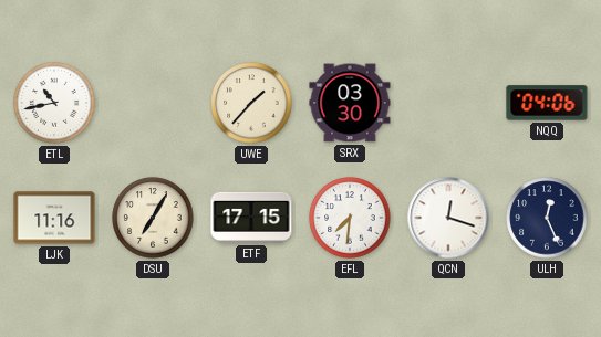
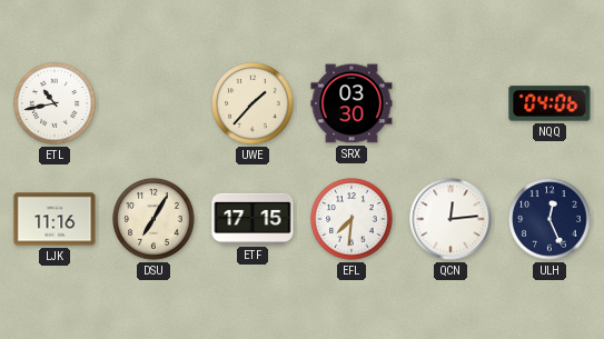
QCN: 12:18 -> 12:14
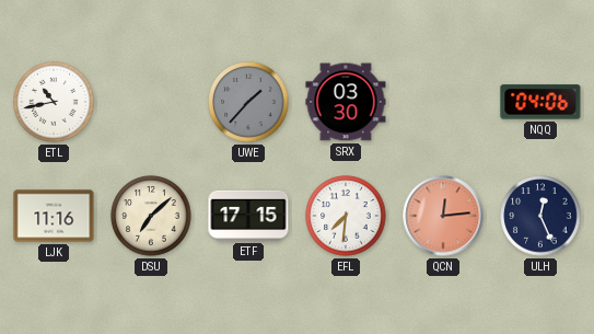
UWE dial: cream -> grey
DSU: 7:05 -> 7:08
QCN dial: white -> salmon
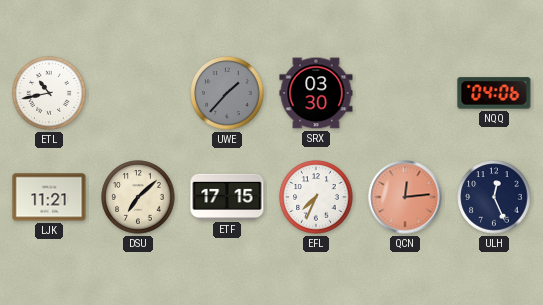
LJK: 11:16 -> 11:21
EFL: 7:31 -> 7:34
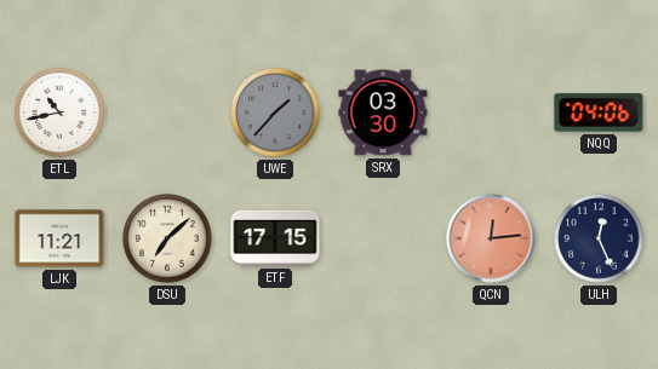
EFL: 7:34 -> none
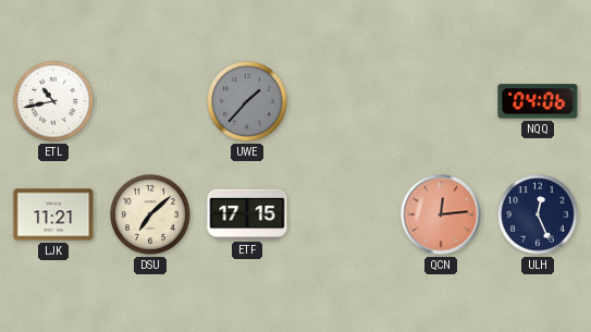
SRX: 03:30 -> none
